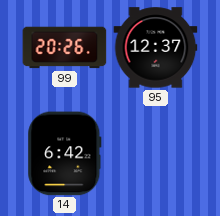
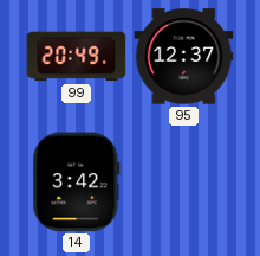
99: 20:26 -> 20:49
14: 6:42 -> 3:42
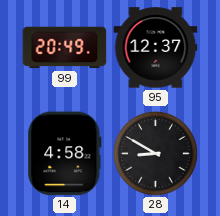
14: 3:42 -> 4:58
28: none -> 8:50
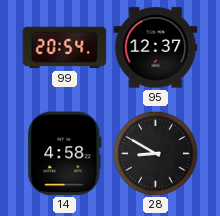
99: 20:49 -> 20:54
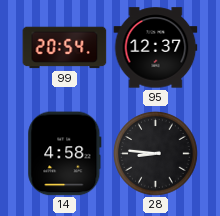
28: 8:50 -> 8:46
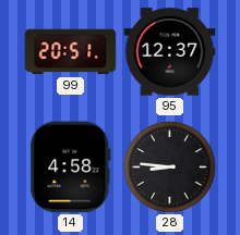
99: 20:54 -> 20:51
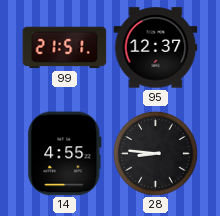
99: 20:51 -> 21:51
14: 4:58 -> 4:55
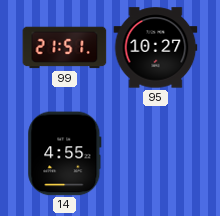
95: 12:37 -> 10:27
28: 8:46 -> none
